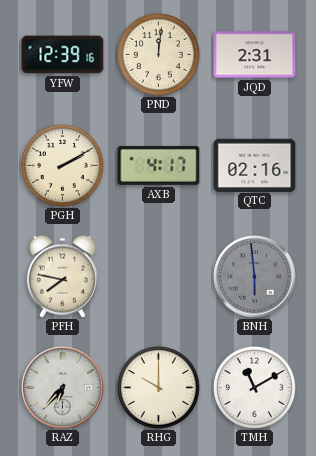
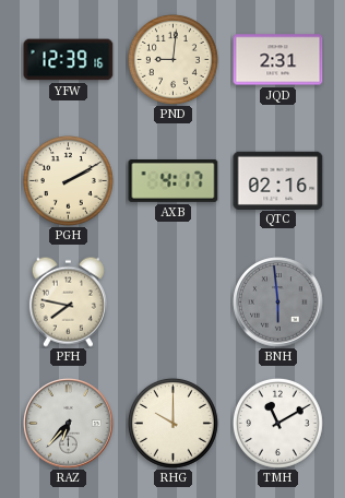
PND: 12:01 -> 9:01
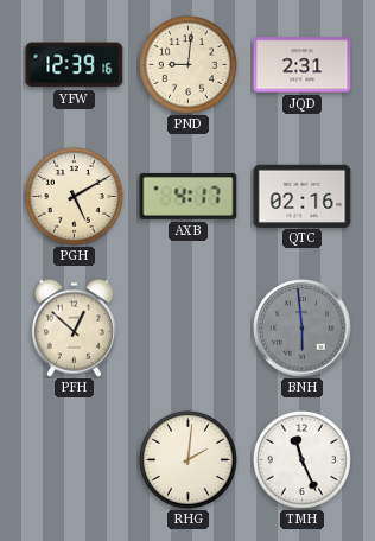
PGH: 2:10 -> 5:10
PFH: 7:47 -> 12:52
RAZ: 6:37 -> none
RHG: 10:00 -> 2:01
TMH: 11:10 -> 11:26
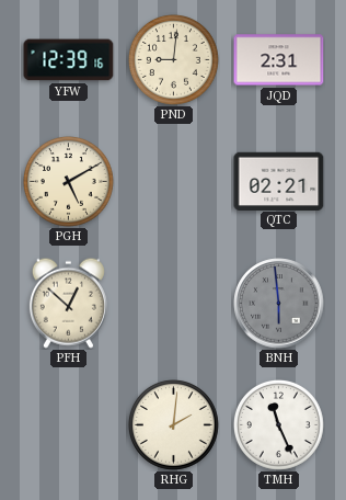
AXB: 4:17 -> none
QTC: 02:16 -> 02:21
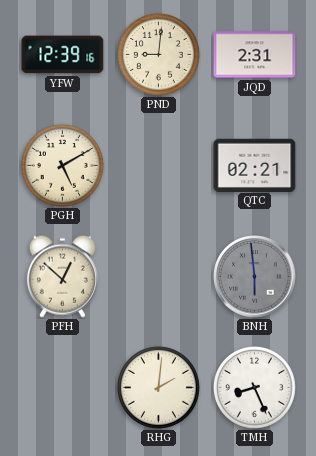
TMH: 11:26 -> 8:26
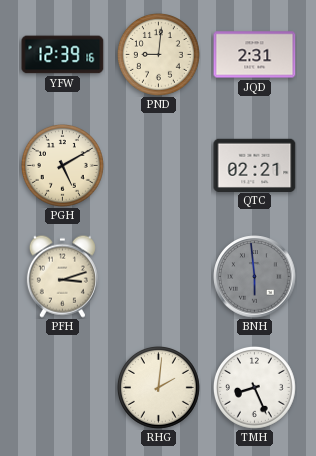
PFH: 12:52 -> 3:12
